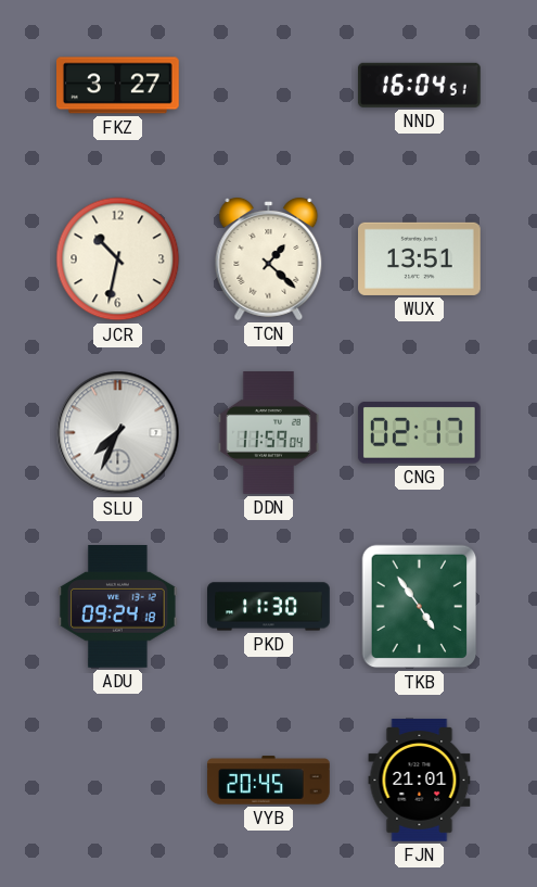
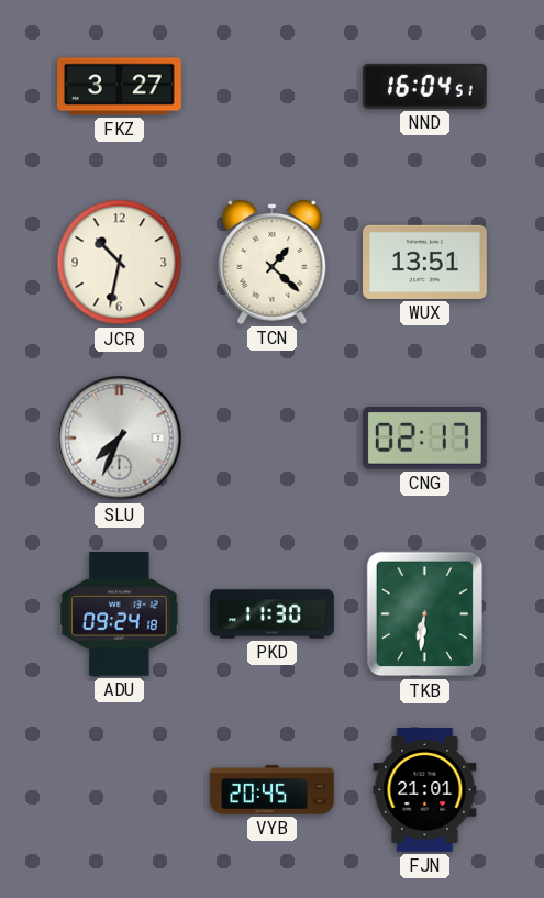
DDN: 11:59 -> none
TKB: 4:54 -> 6:31
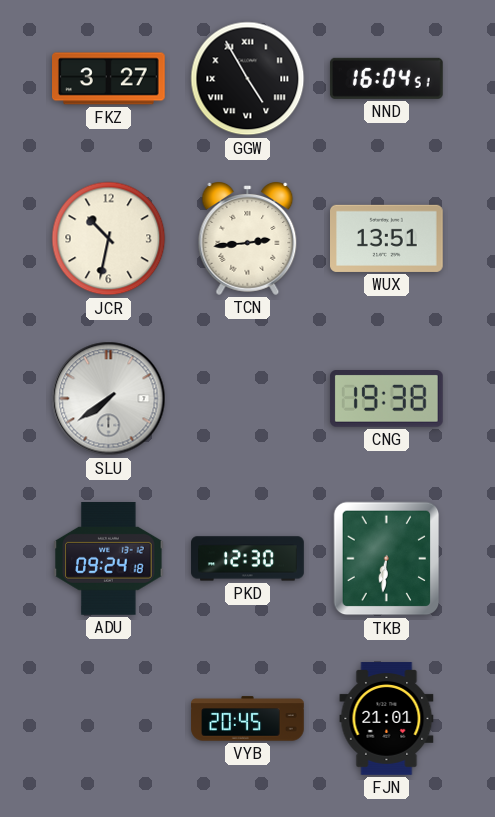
GGW: none -> 4:55
TCN: 1:22 -> 2:44
SLU: 7:34 -> 7:39
CNG: 02:17 -> 19:38
PKD: 11:30 -> 12:30
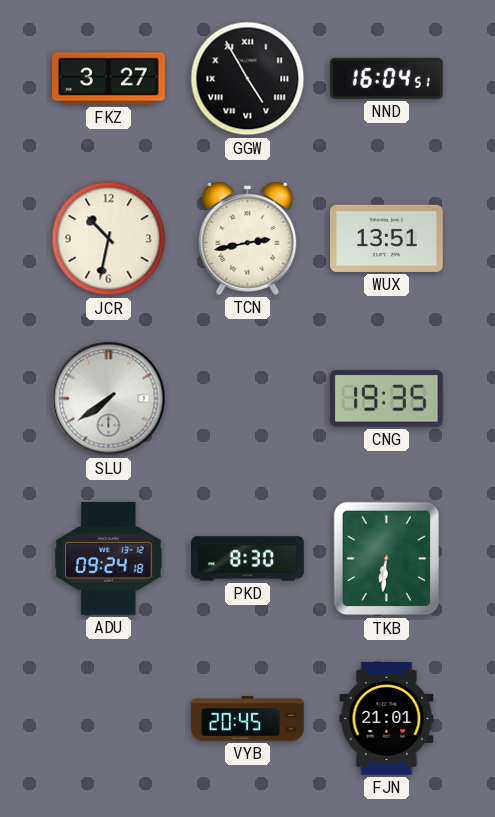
TCN: 2:44 -> 2:43
CNG: 19:38 -> 19:35
PKD: 12:30 -> 8:30
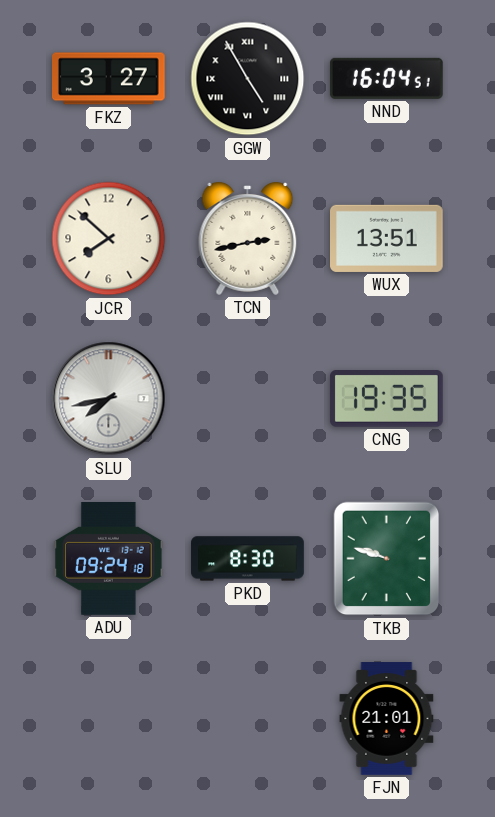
JCR: 10:32 -> 7:52
SLU: 7:39 -> 7:43
TKB: 6:31 -> 9:48
VYB: 20:45 -> none
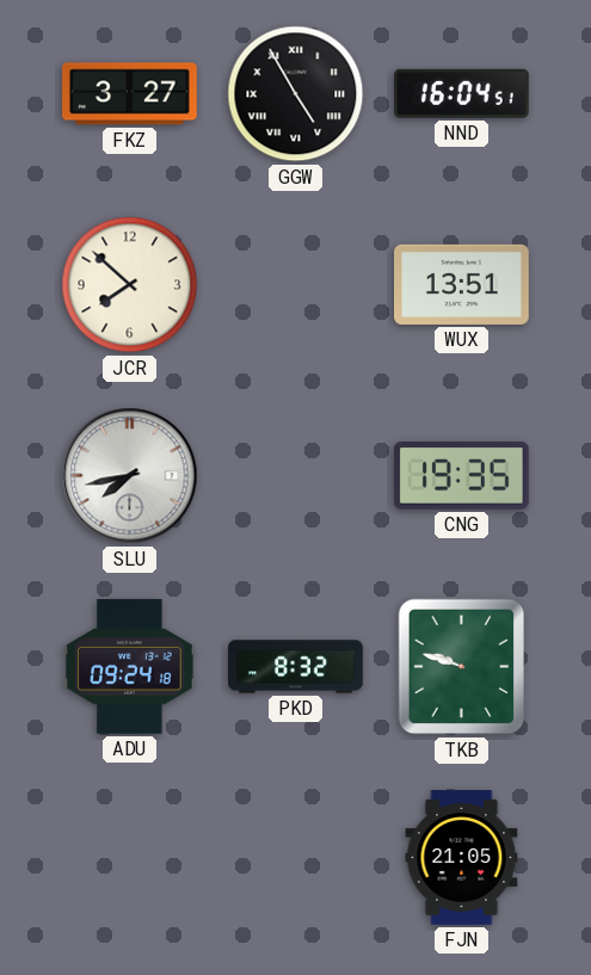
TCN: 2:43 -> none
PKD: 8:30 -> 8:32
FJN: 21:01 -> 21:05
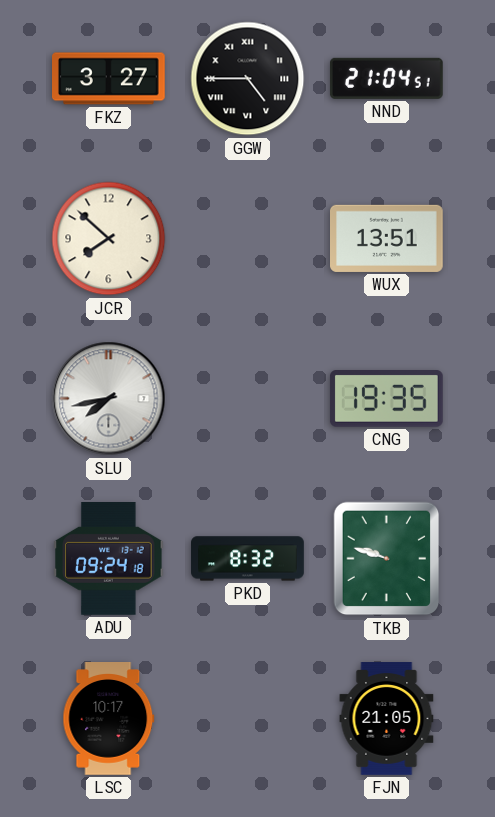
GGW: 4:55 -> 4:45
NND: 16:04 -> 21:04
LSC: none -> 10:17
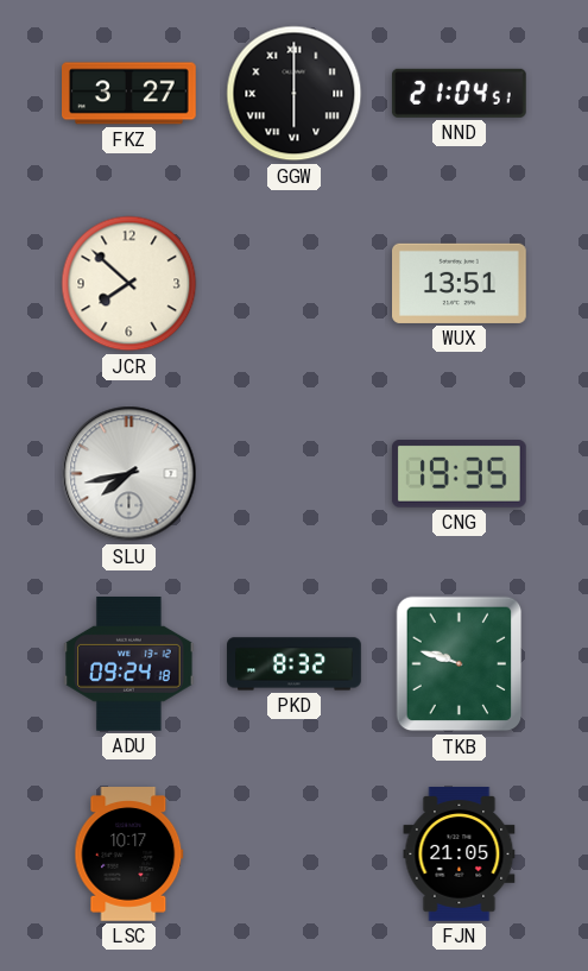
GGW: 4:45 -> 6:00
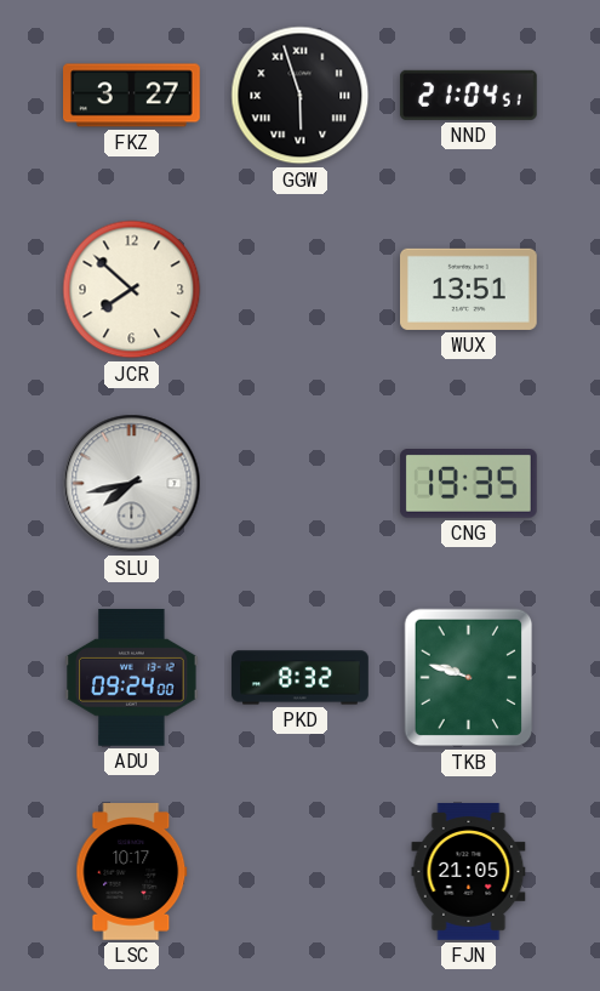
GGW: 6:00 -> 5:57
ADU: 09:24:18 -> 09:24:00
